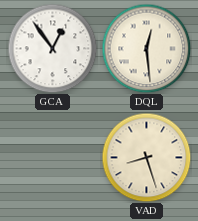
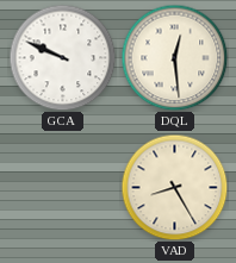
GCA: 12:54 -> 9:49
VAD: 8:27 -> 8:25
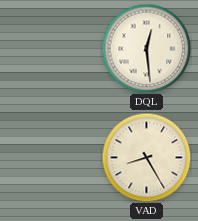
GCA: 9:49 -> none
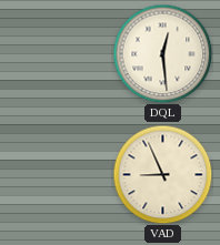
VAD: 8:25 -> 8:56
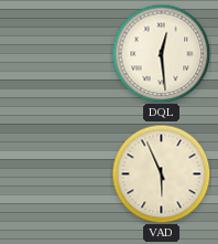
VAD: 8:56 -> 5:56
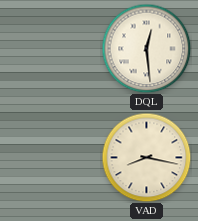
VAD: 5:56 -> 8:17
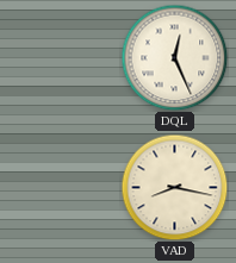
DQL: 12:29 -> 12:26
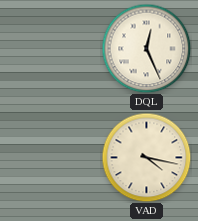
VAD: 8:17 -> 4:17
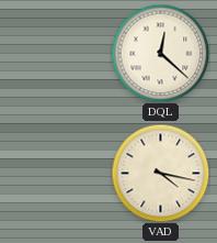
DQL: 12:26 -> 12:22
